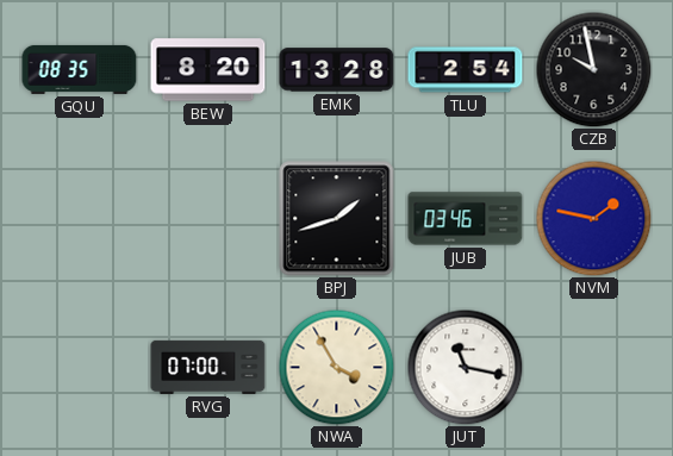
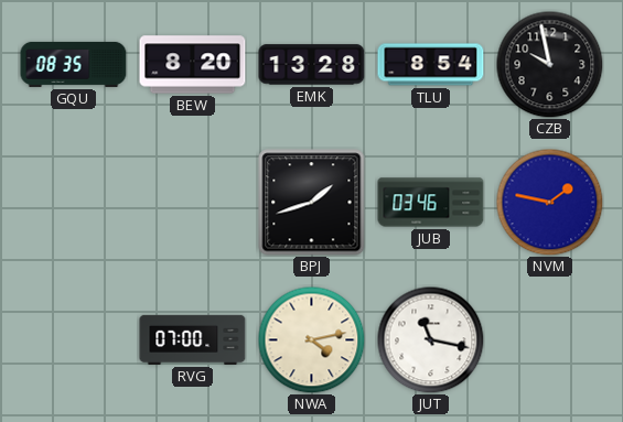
TLU: 2:54 -> 8:54
NWA: 3:55 -> 4:13
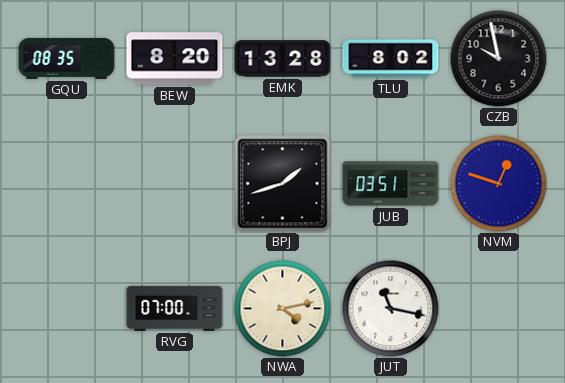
TLU: 8:54 -> 8:02
JUB: 03:46 -> 03:51
NVM: 1:47 -> 12:48
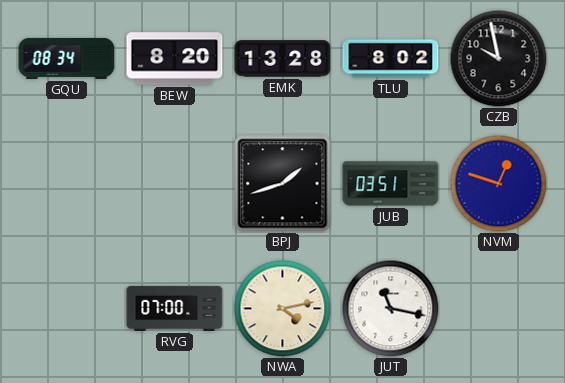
GQU: 08:35 -> 08:34
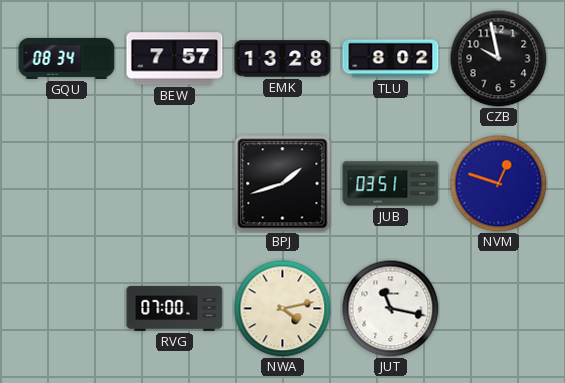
BEW: 8:20 -> 7:57
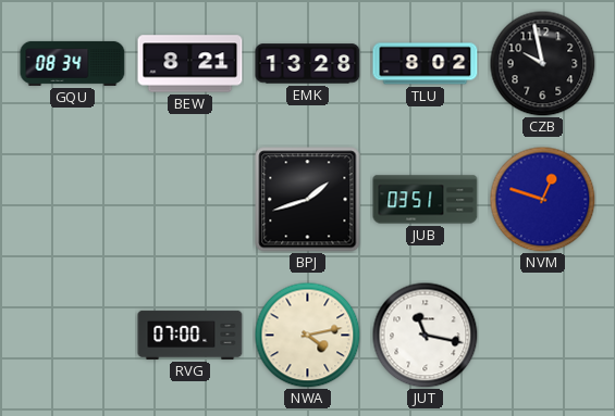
BEW: 7:57 -> 8:21
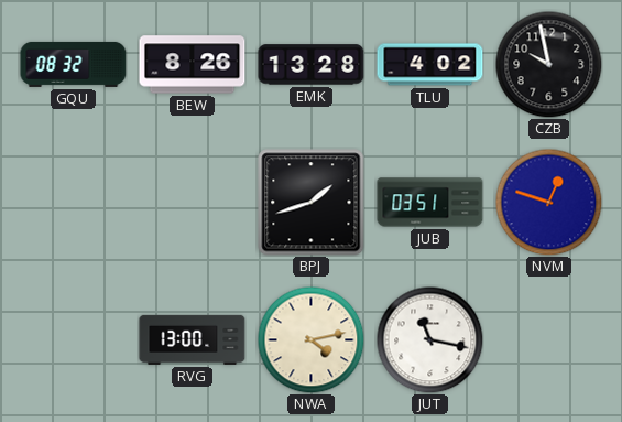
GQU: 08:34 -> 08:32
BEW: 8:21 -> 8:26
TLU: 8:02 -> 4:02
RVG: 07:00 -> 13:00
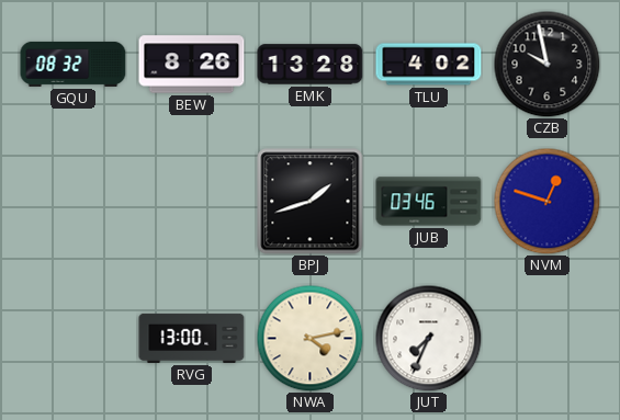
JUB: 03:51 -> 03:46
JUT: 11:17 -> 7:34
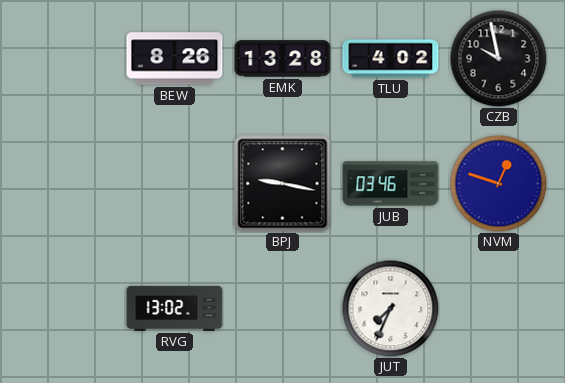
GQU: 08:32 -> none
BPJ: 1:42 -> 9:17
RVG: 13:00 -> 13:02
NWA: 4:13 -> none
